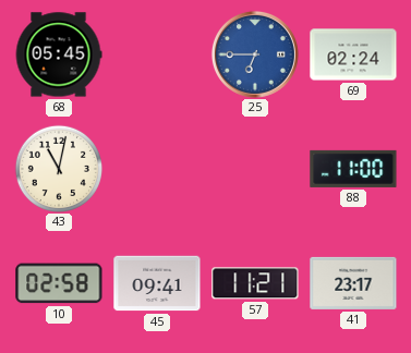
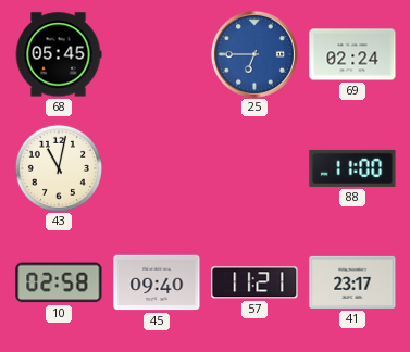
45: 09:41 -> 09:40
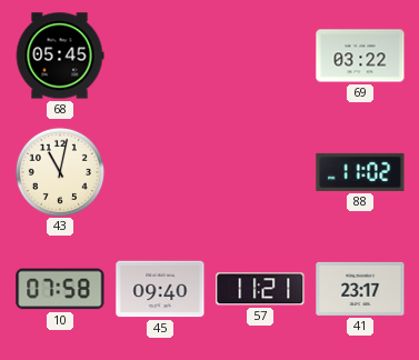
25: 6:45 -> none
69: 02:24 -> 03:22
88: 11:00 -> 11:02
10: 02:58 -> 07:58
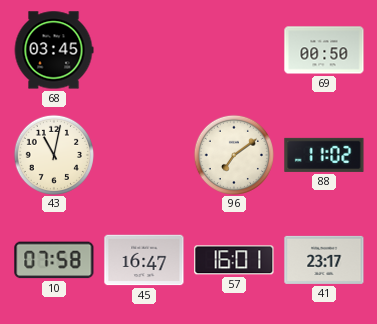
68: 05:45 -> 03:45
69: 03:22 -> 00:50
96: none -> 7:09
45: 09:40 -> 16:47
57: 11:21 -> 16:01
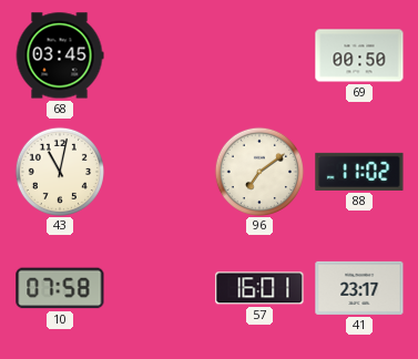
45: 16:47 -> none
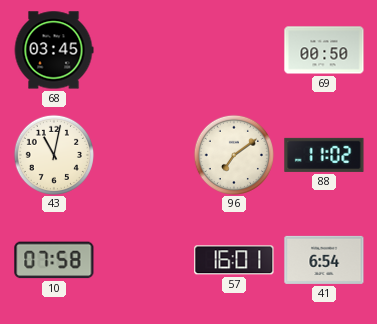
41: 23:17 -> 6:54
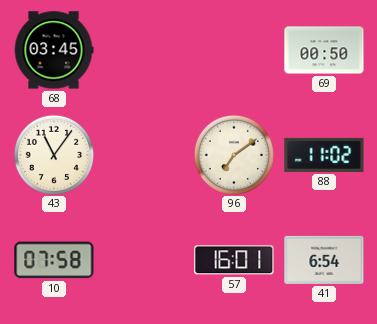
43: 11:02 -> 11:06
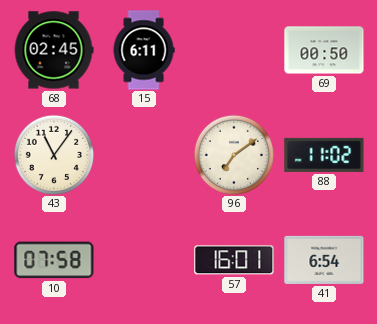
68: 03:45 -> 02:45
15: none -> 6:11
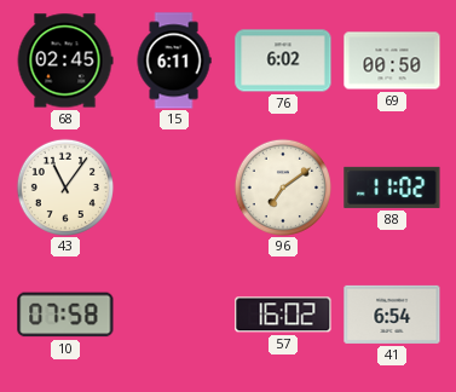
76: none -> 6:02
57: 16:01 -> 16:02
